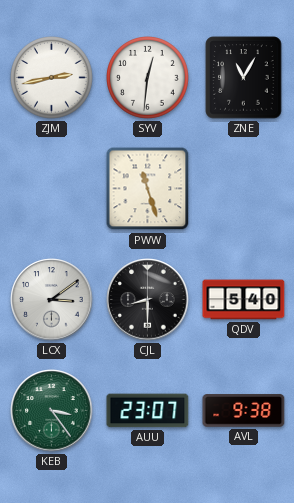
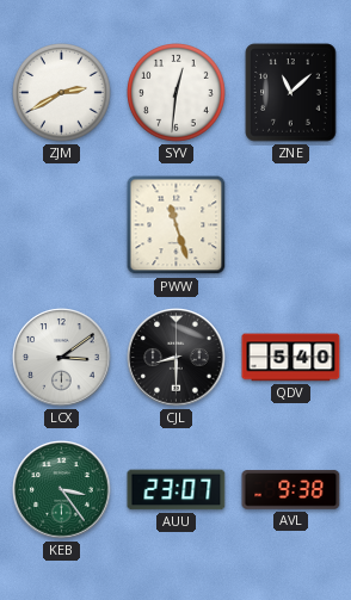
ZJM: 2:43 -> 2:40
ZNE: 11:05 -> 11:08
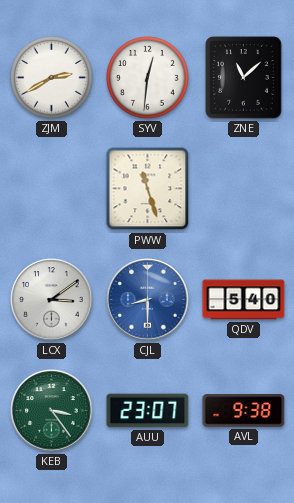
CJL dial: black -> blue
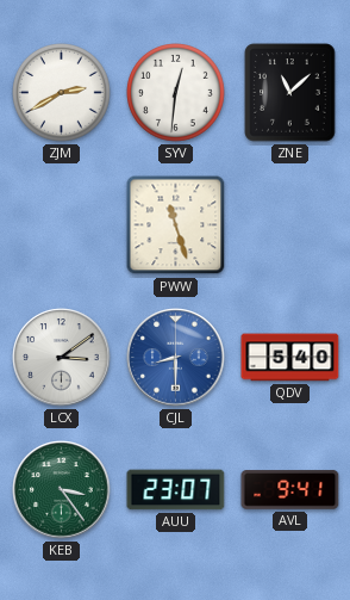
AVL: 9:38 -> 9:41
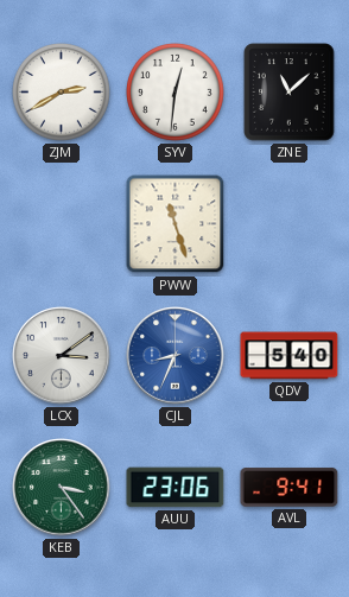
CJL: 8:30 -> 8:34
AUU: 23:07 -> 23:06
